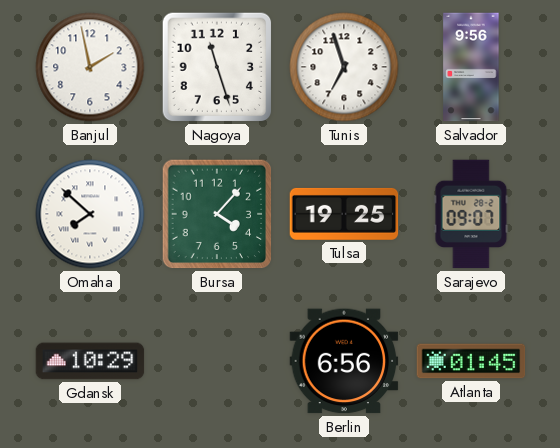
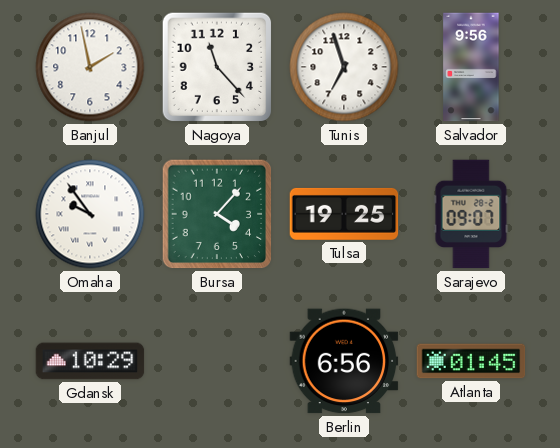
Nagoya: 11:27 -> 11:23
Omaha: 7:52 -> 9:54
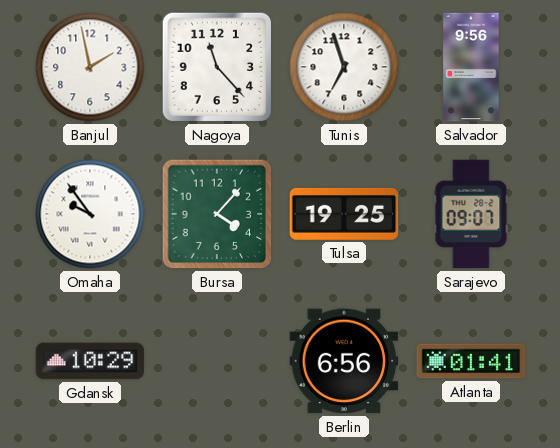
Atlanta: 01:45 -> 01:41
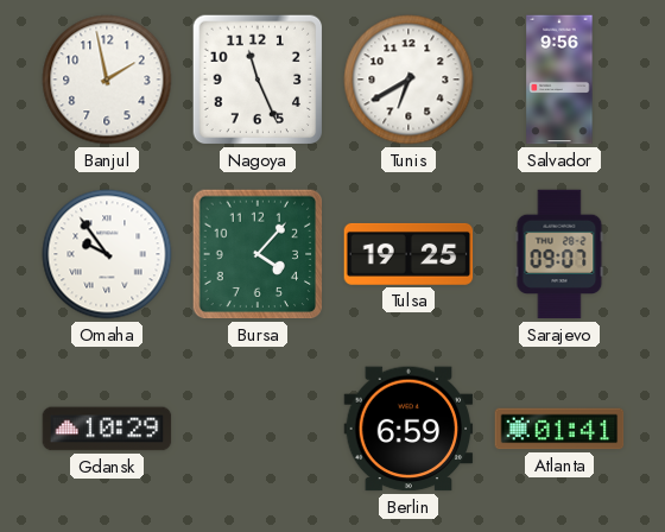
Nagoya: 11:23 -> 11:26
Tunis: 6:57 -> 6:40
Berlin: 6:56 -> 6:59
